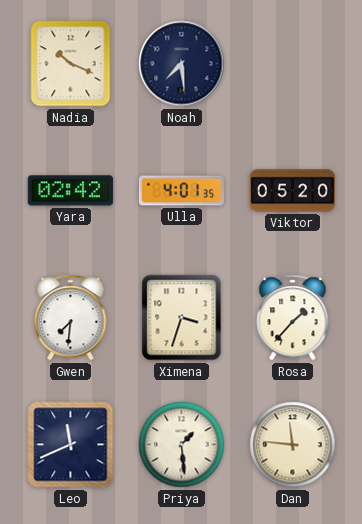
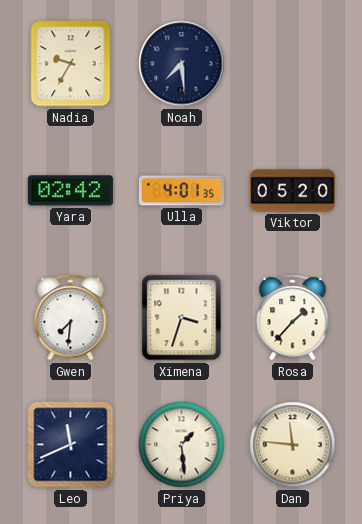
Nadia: 10:19 -> 9:35
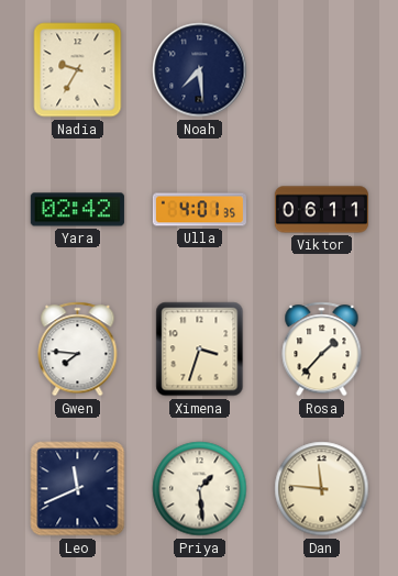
Viktor: 05:20 -> 06:11
Gwen: 7:31 -> 7:46
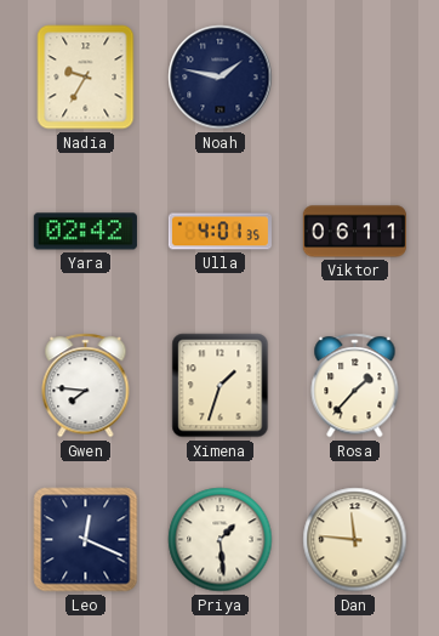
Noah: 7:29 -> 1:47
Ximena: 3:33 -> 1:33
Leo: 11:41 -> 12:19
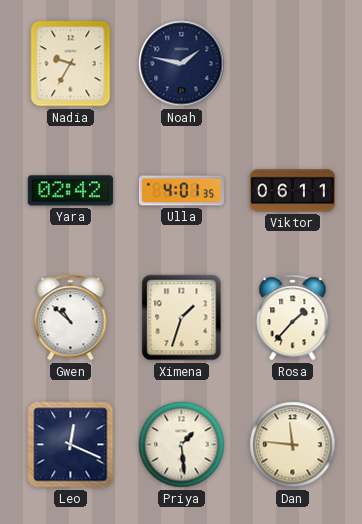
Gwen: 7:46 -> 10:52
